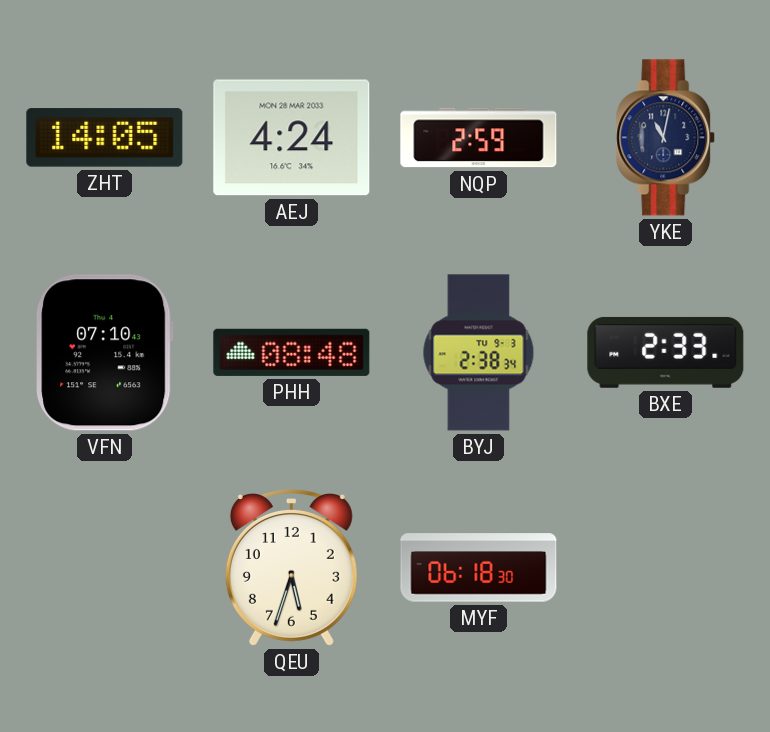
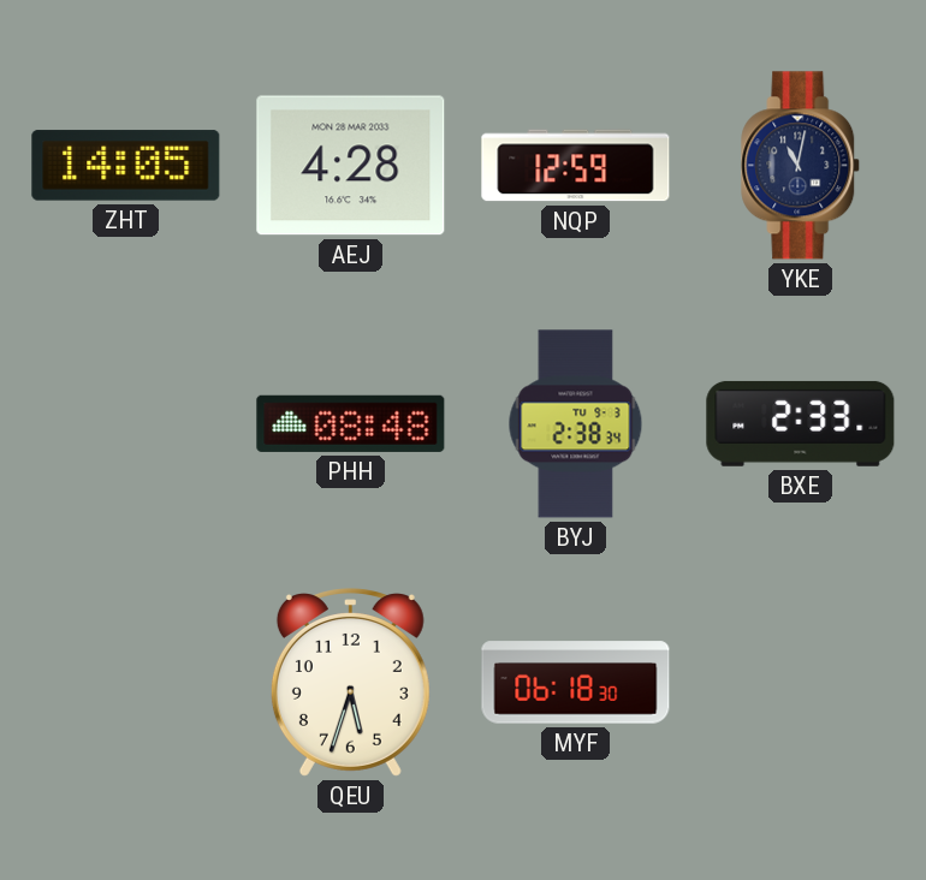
AEJ: 4:24 -> 4:28
NQP: 2:59 -> 12:59
VFN: 07:10 -> none
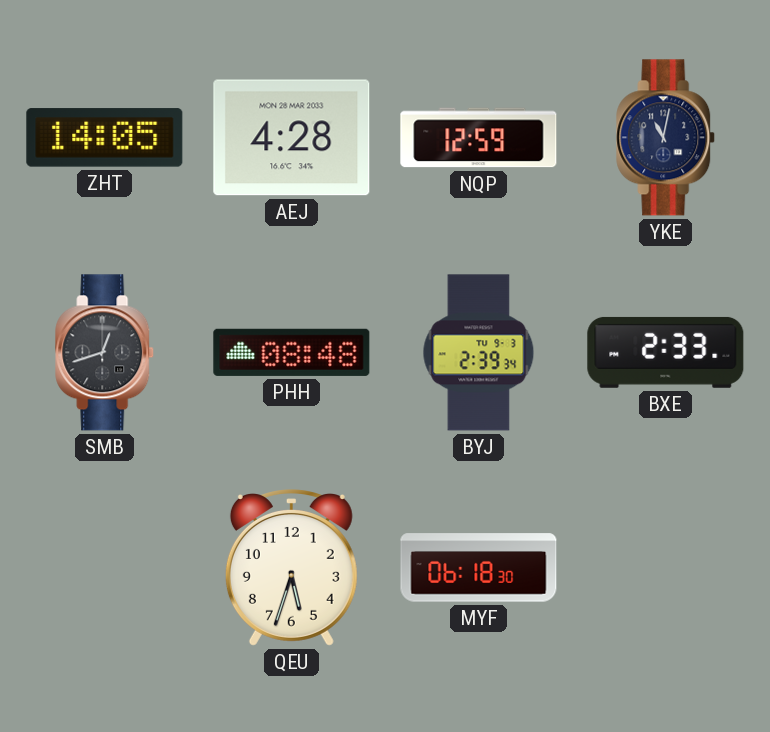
SMB: none -> 12:42
BYJ: 2:38 -> 2:39
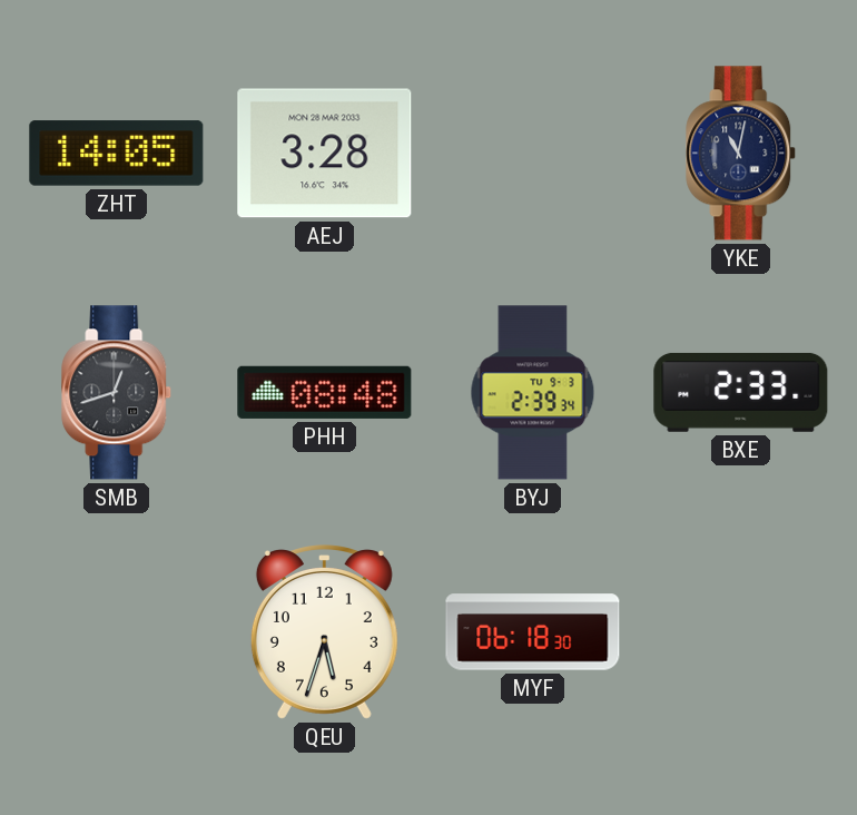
AEJ: 4:28 -> 3:28
NQP: 12:59 -> none
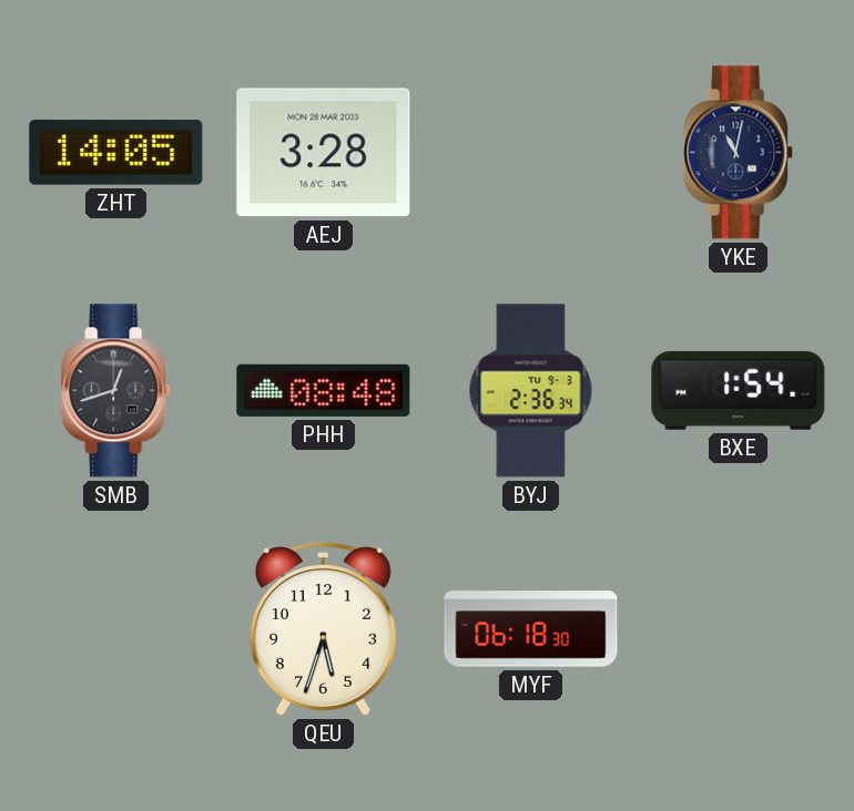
BYJ: 2:39 -> 2:36
BXE: 2:33 -> 1:54
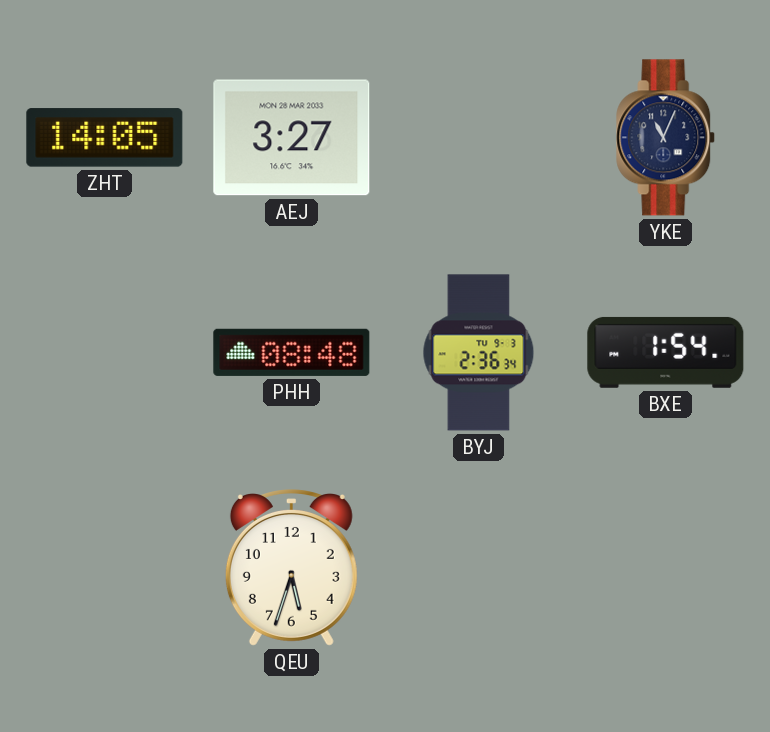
AEJ: 3:28 -> 3:27
YKE: 11:02 -> 11:04
SMB: 12:42 -> none
MYF: 06:18 -> none
